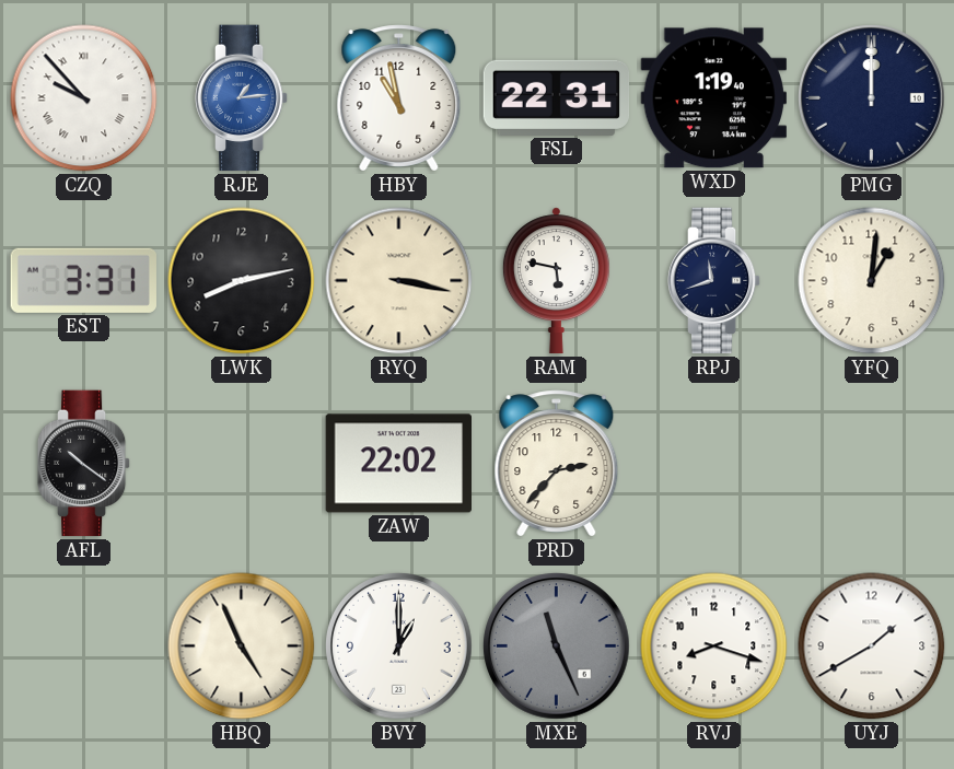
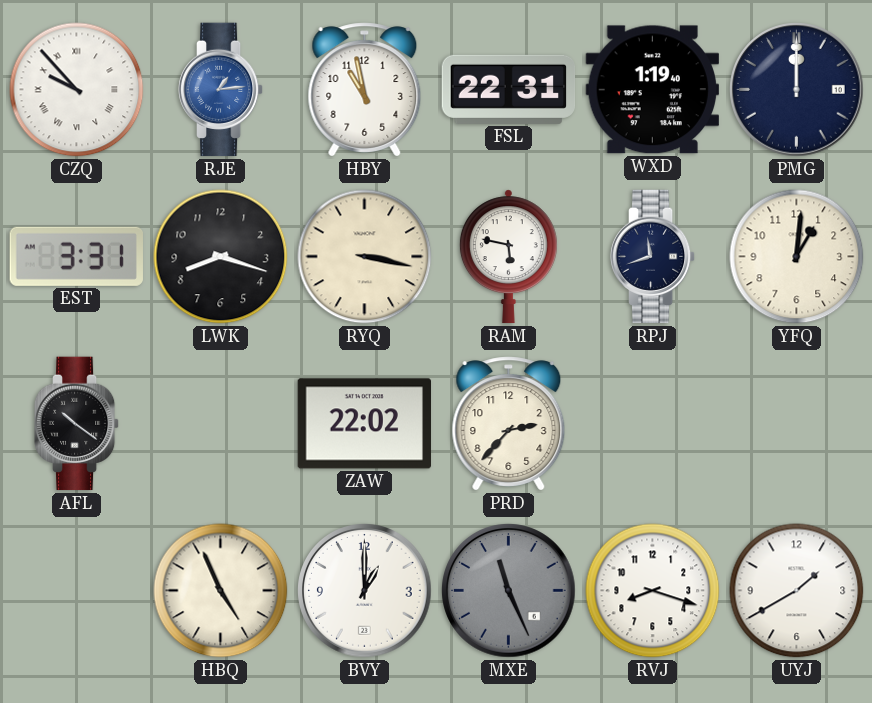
LWK: 8:13 -> 8:18
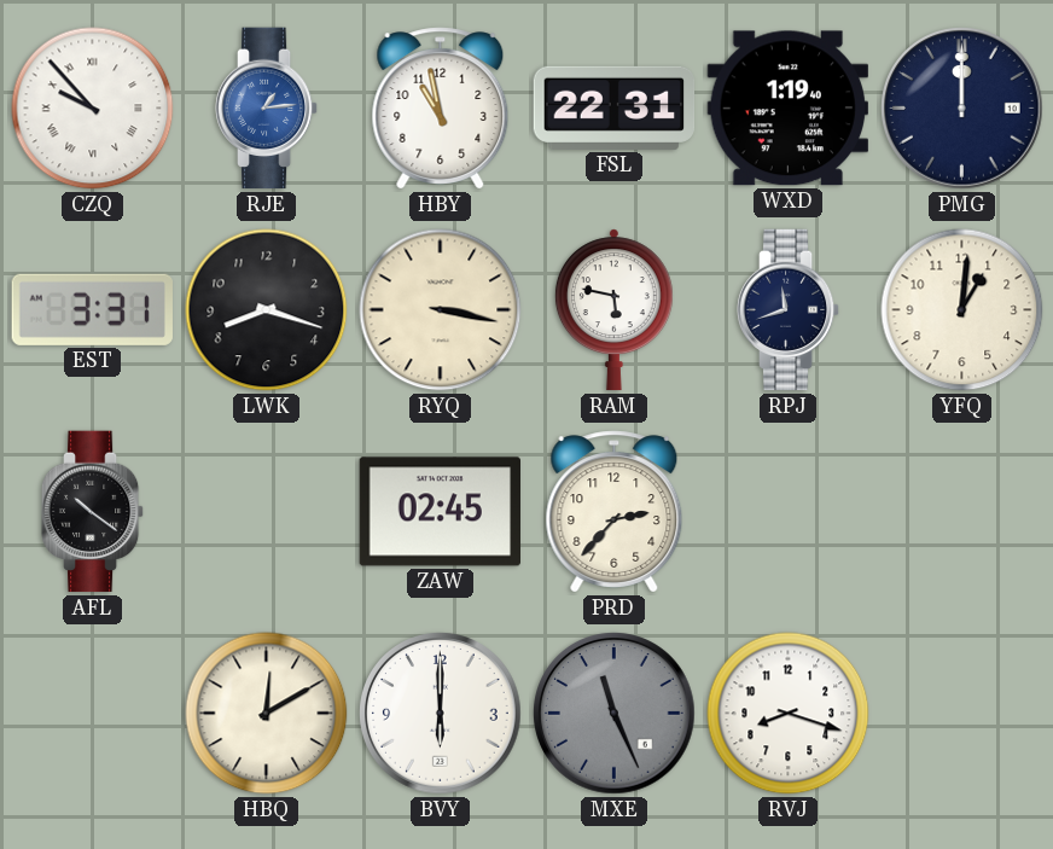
ZAW: 22:02 -> 02:45
HBQ: 4:56 -> 12:10
BVY: 1:00 -> 6:00
UYJ: 1:40 -> none
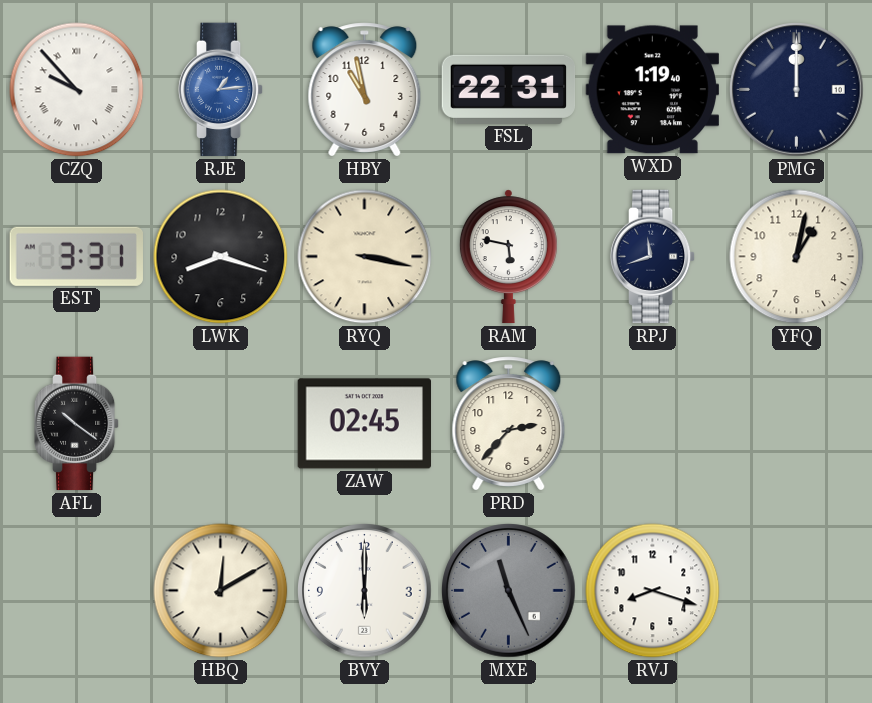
YFQ: 1:01 -> 1:02
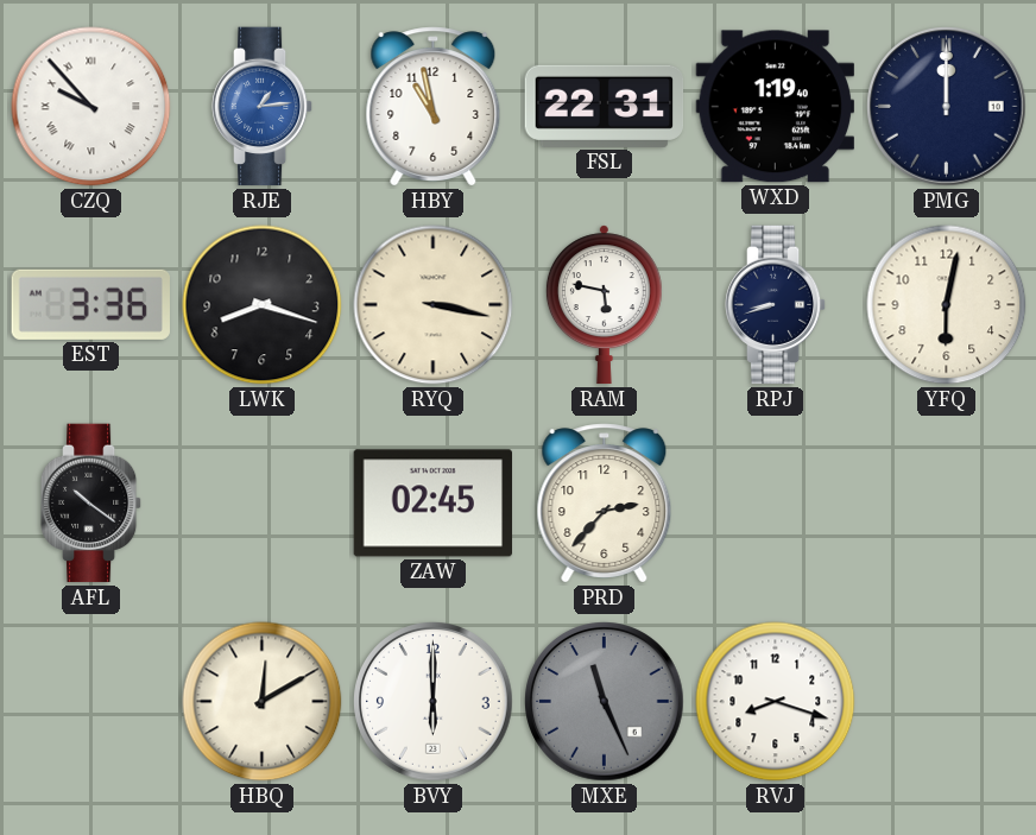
EST: 3:31 -> 3:36
RPJ: 11:42 -> 8:42
YFQ: 1:02 -> 6:02
